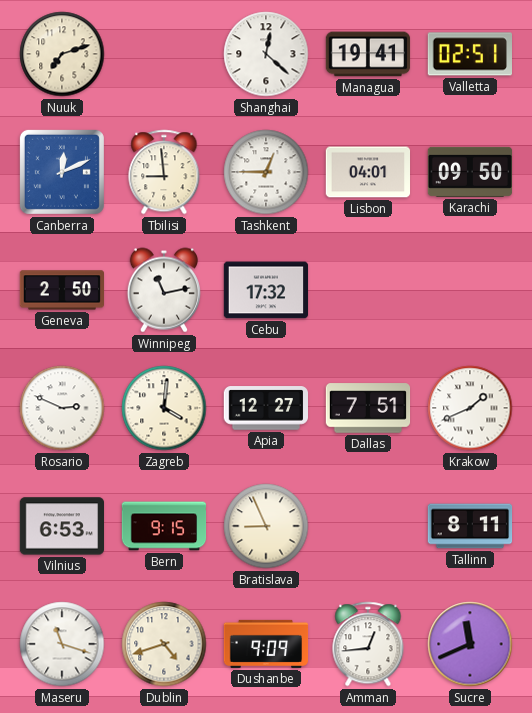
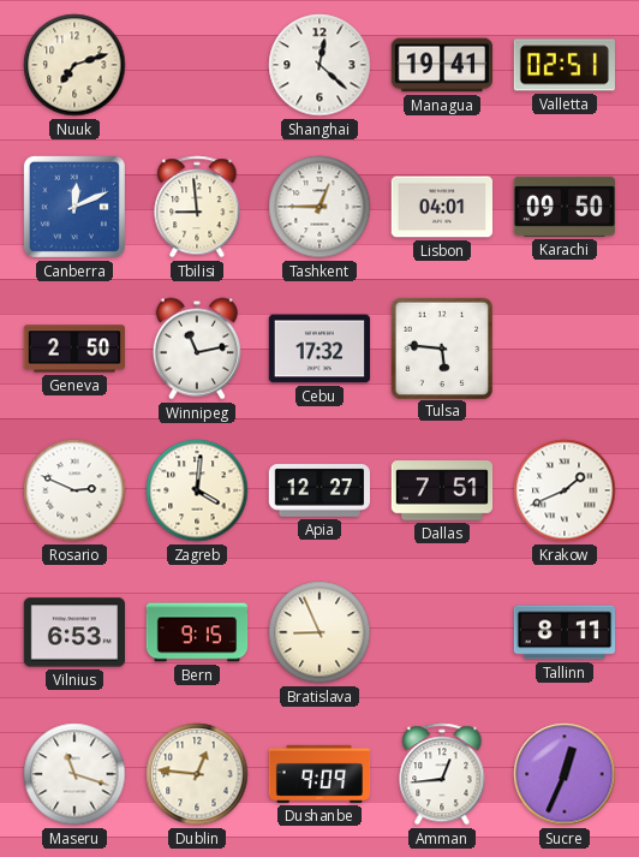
Tulsa: none -> 5:46
Dublin: 4:42 -> 12:46
Sucre: 11:41 -> 12:34
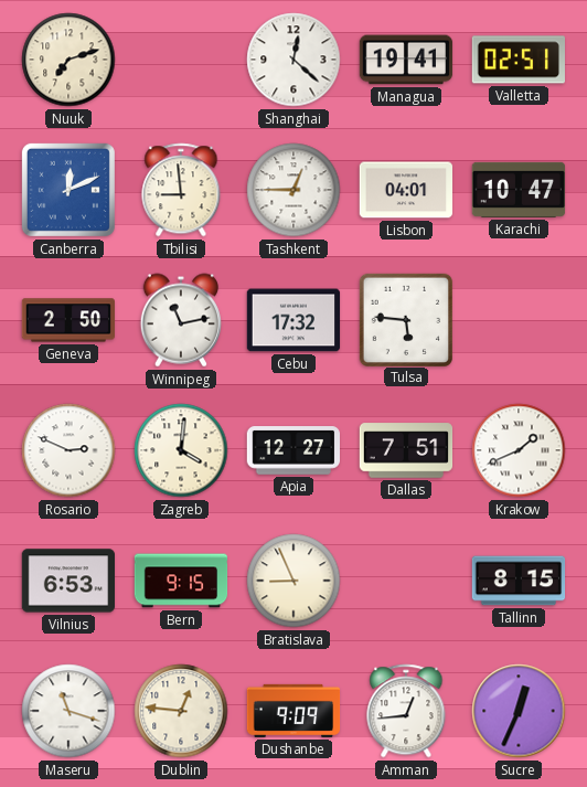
Karachi: 09:50 -> 10:47
Tallinn: 8:11 -> 8:15
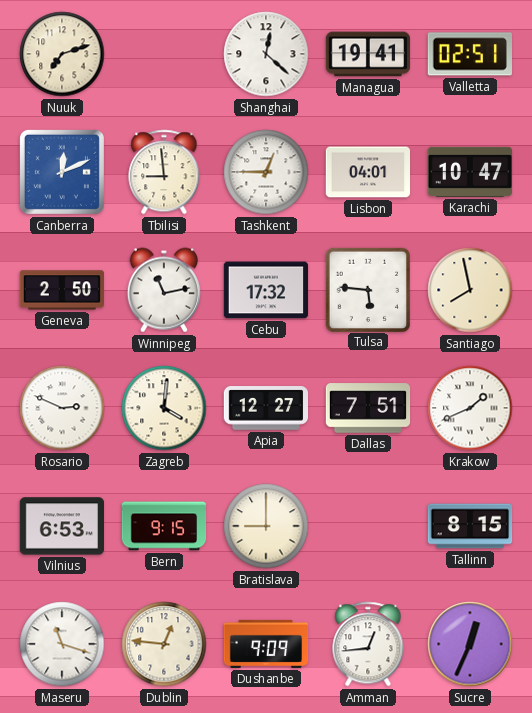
Santiago: none -> 7:58
Bratislava: 8:56 -> 9:00
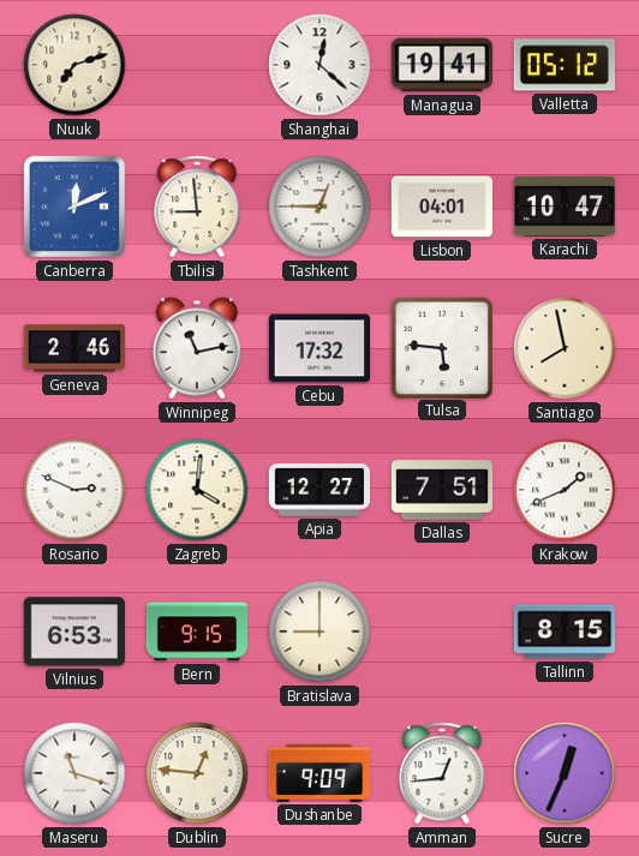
Valletta: 02:51 -> 05:12
Geneva: 2:50 -> 2:46
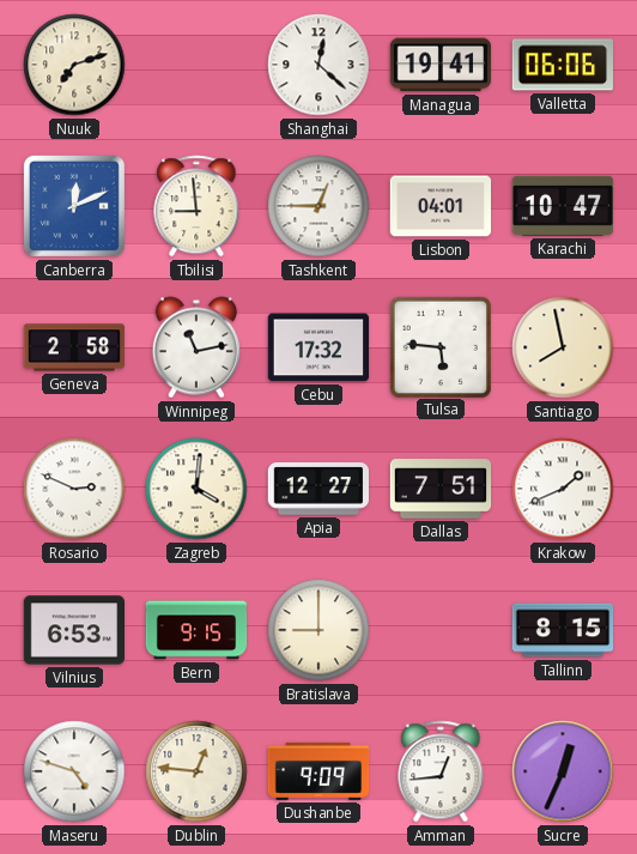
Valletta: 05:12 -> 06:06
Geneva: 2:46 -> 2:58
Maseru: 11:18 -> 4:48
